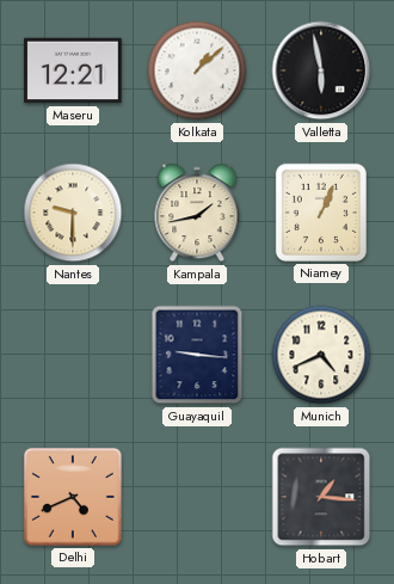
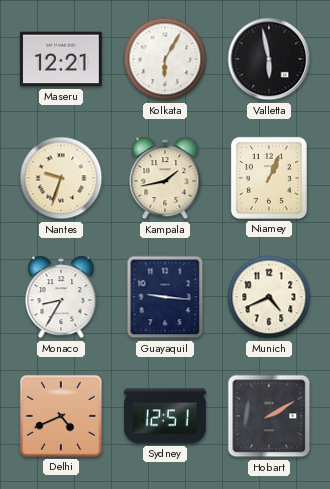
Kolkata: 1:08 -> 6:05
Nantes: 9:30 -> 9:33
Monaco: none -> 8:35
Sydney: none -> 12:51
Hobart: 1:16 -> 2:10
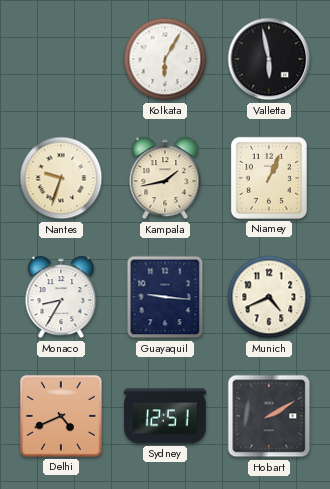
Maseru: 12:21 -> none
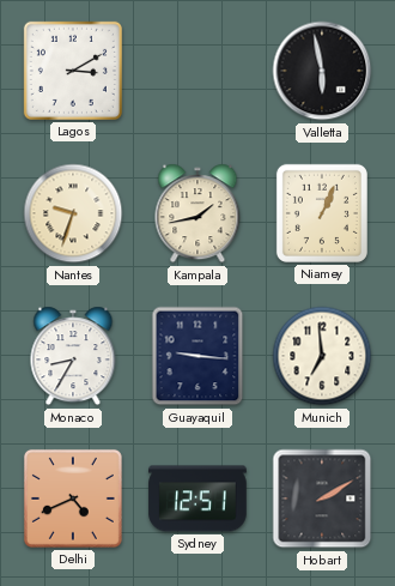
Lagos: none -> 3:10
Kolkata: 6:05 -> none
Munich: 4:41 -> 6:59
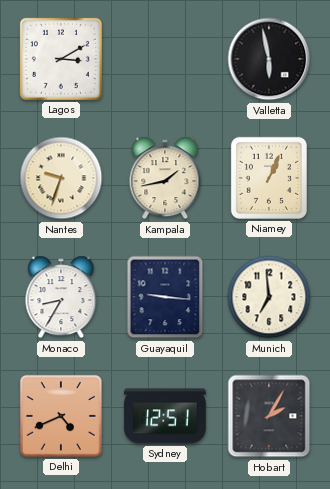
Hobart: 2:10 -> 2:05
